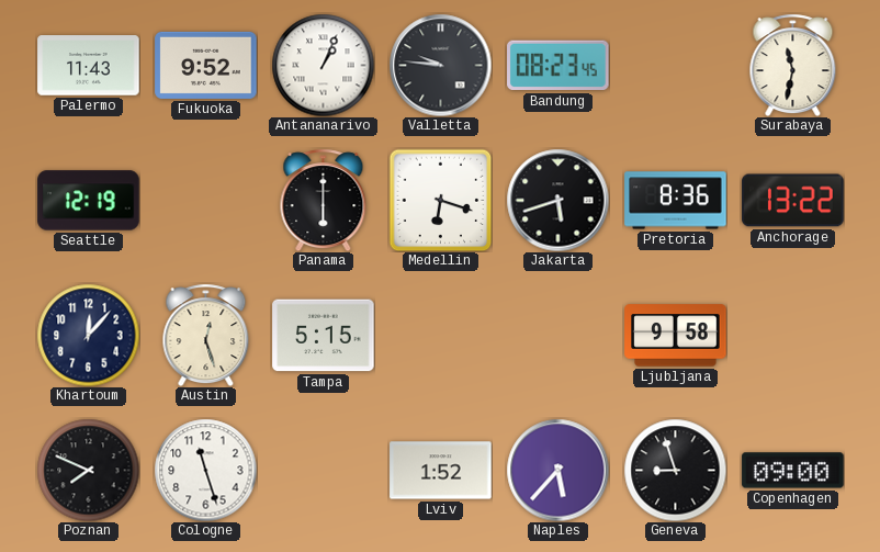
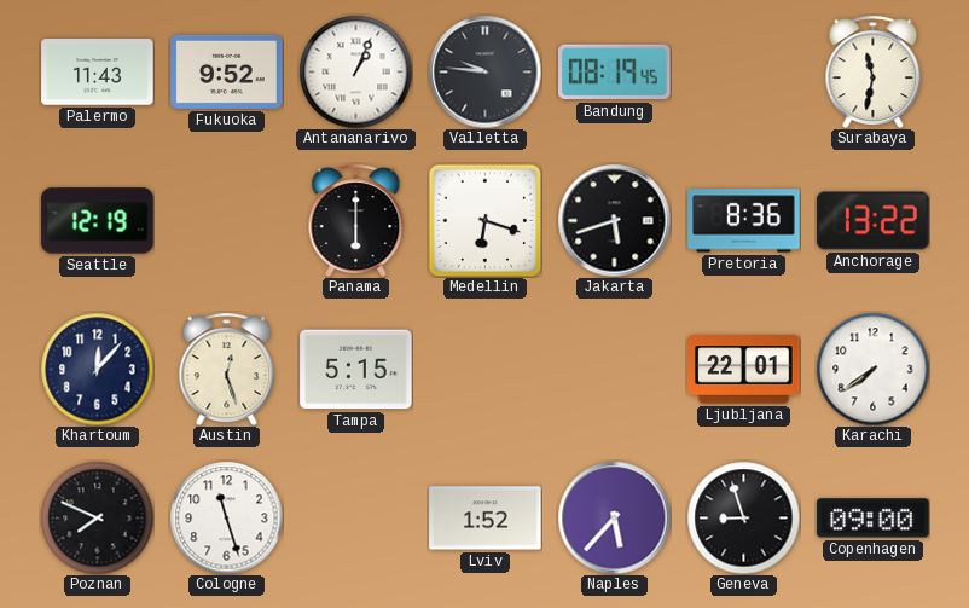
Bandung: 08:23 -> 08:19
Ljubljana: 9:58 -> 22:01
Karachi: none -> 7:39
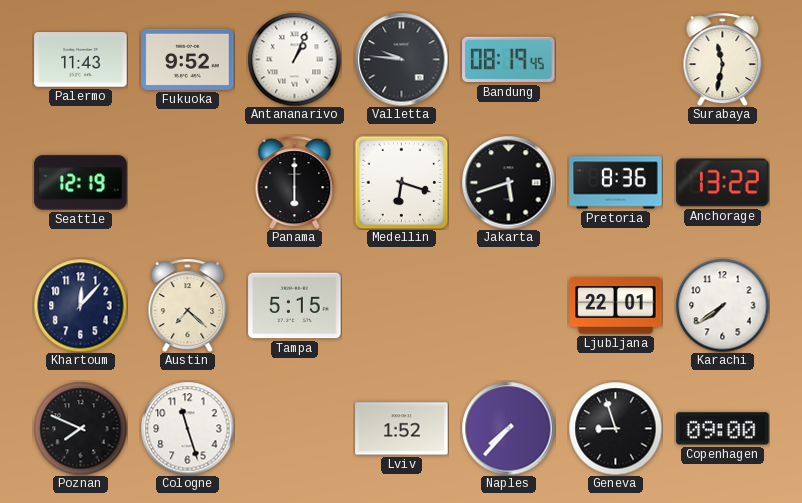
Austin: 12:27 -> 7:22
Naples: 5:37 -> 7:37
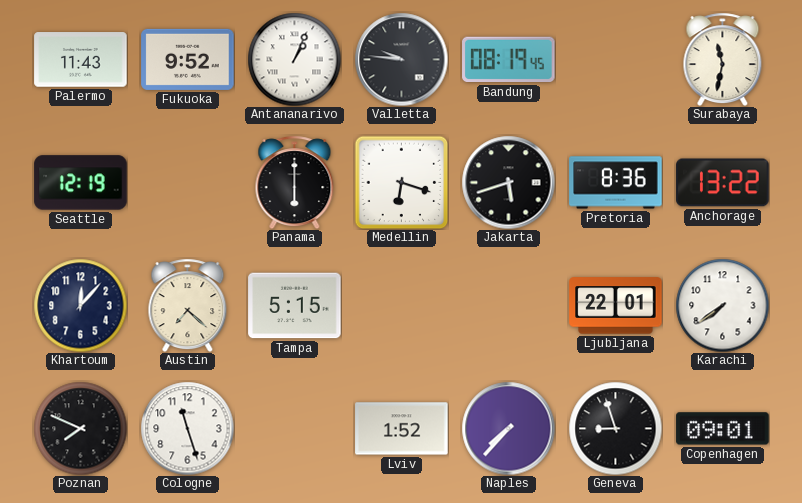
Copenhagen: 09:00 -> 09:01
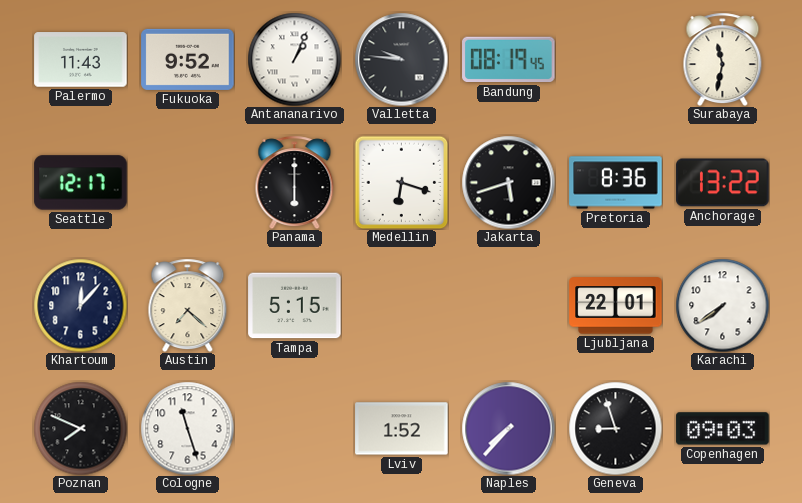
Seattle: 12:19 -> 12:17
Copenhagen: 09:01 -> 09:03
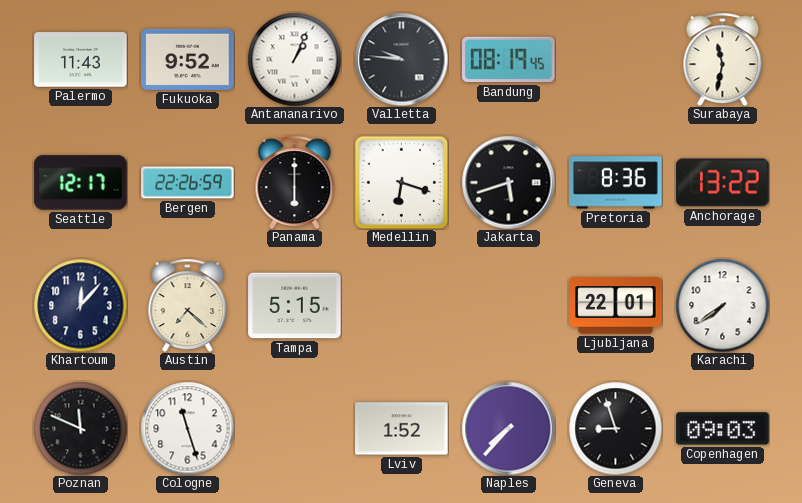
Bergen: none -> 22:26
Poznan: 7:49 -> 11:49
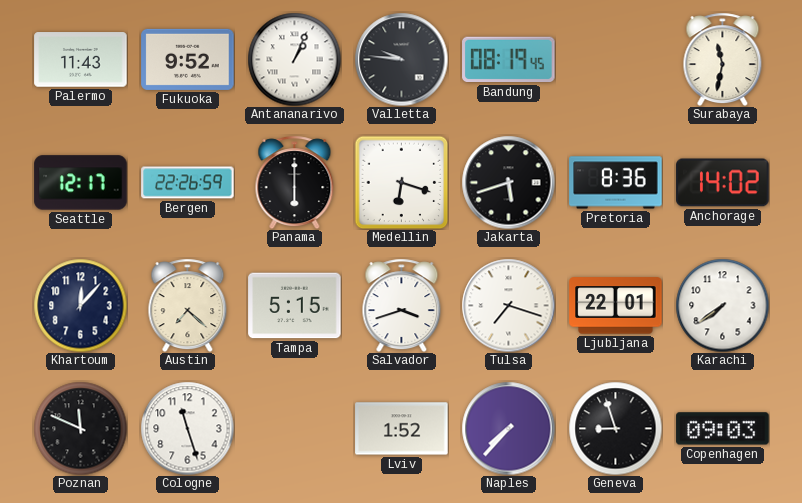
Anchorage: 13:22 -> 14:02
Salvador: none -> 3:42
Tulsa: none -> 7:18
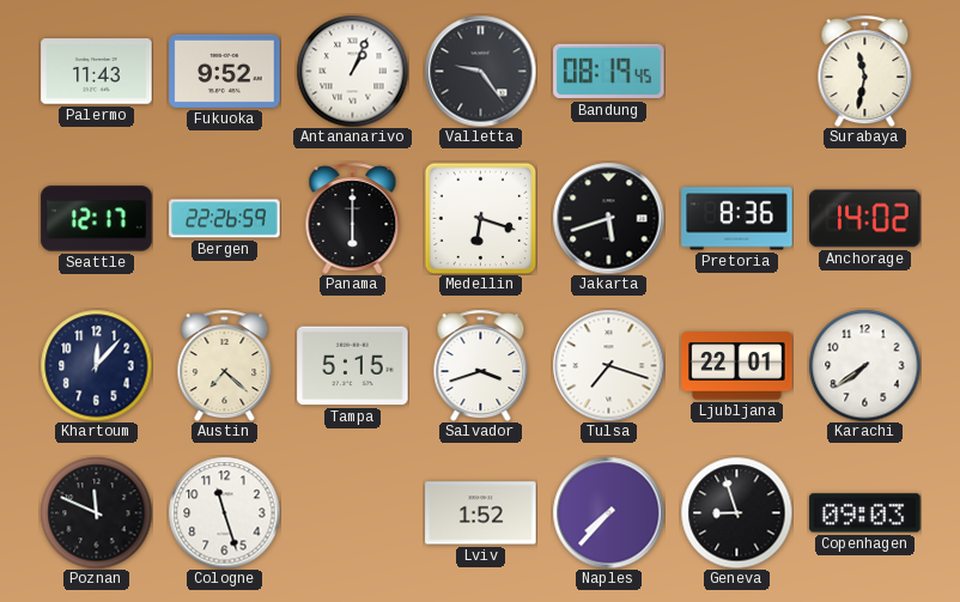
Valletta: 9:46 -> 9:24
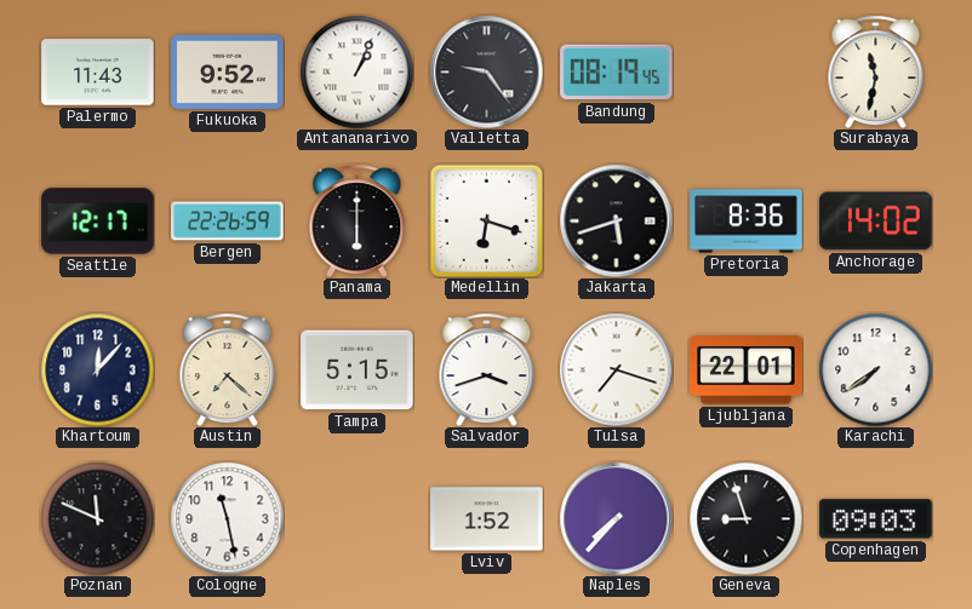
Cologne: 11:27 -> 11:28
